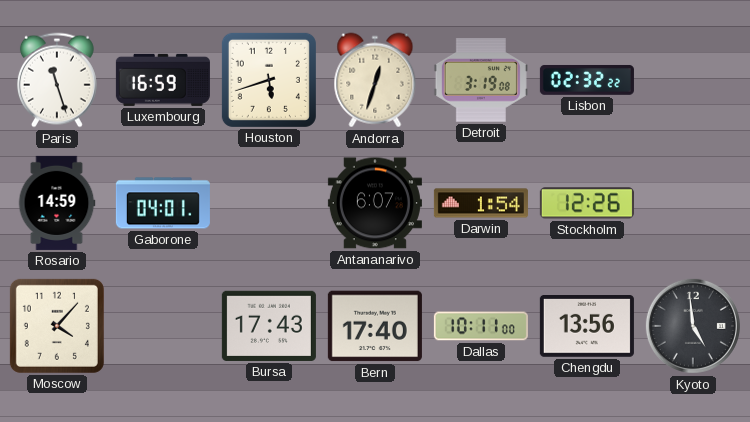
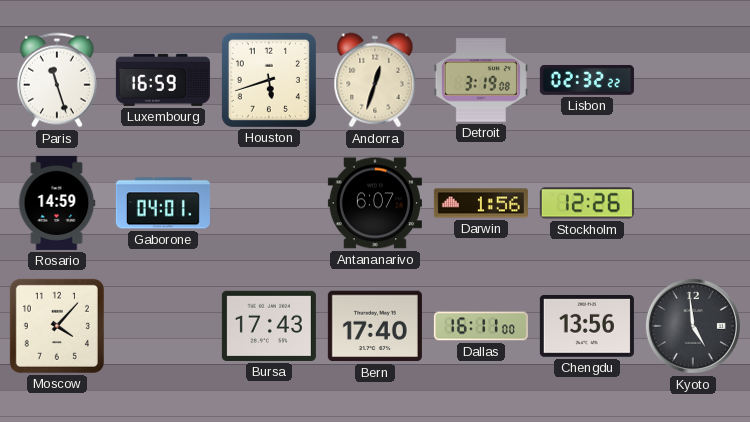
Darwin: 1:54 -> 1:56
Dallas: 10:11 -> 16:11
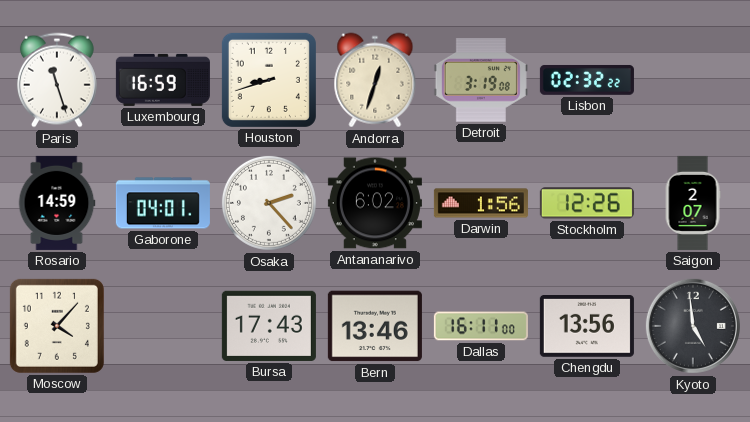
Houston: 5:42 -> 8:42
Osaka: none -> 2:23
Antananarivo: 6:07 -> 6:02
Saigon: none -> 2:07
Bern: 17:40 -> 13:46
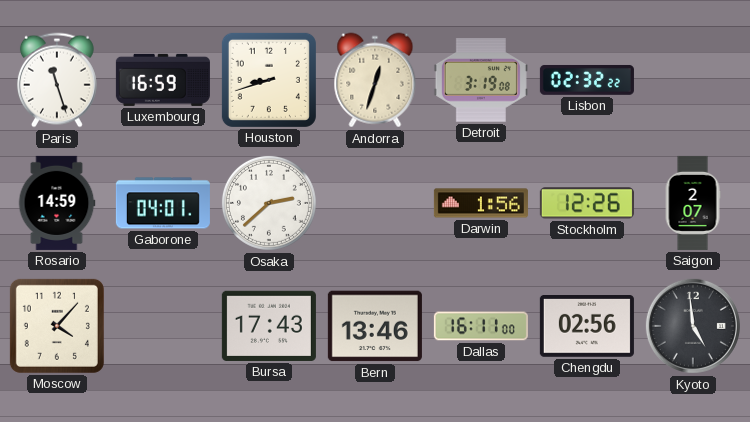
Osaka: 2:23 -> 2:38
Antananarivo: 6:02 -> none
Chengdu: 13:56 -> 02:56
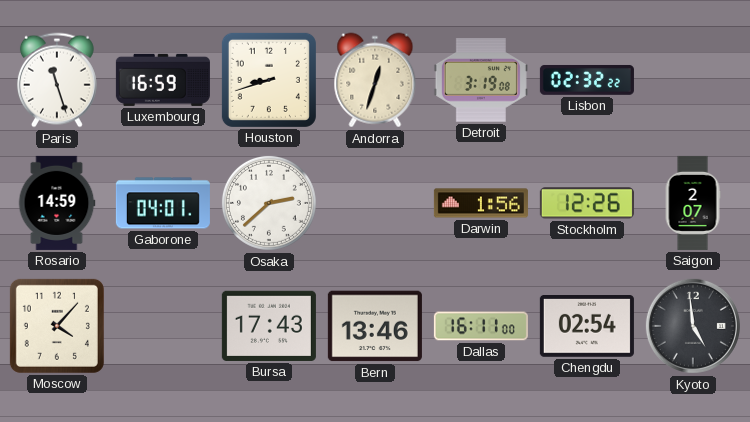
Chengdu: 02:56 -> 02:54
